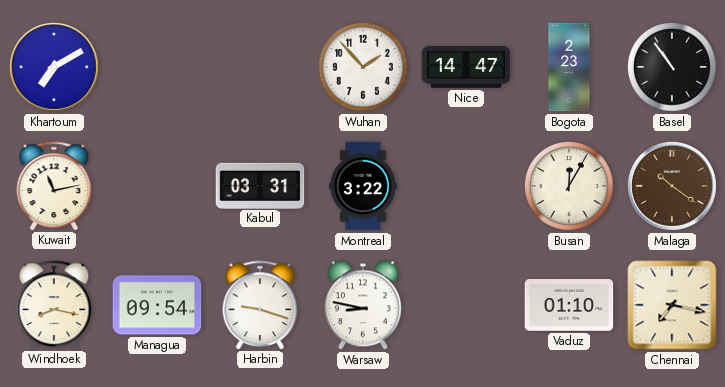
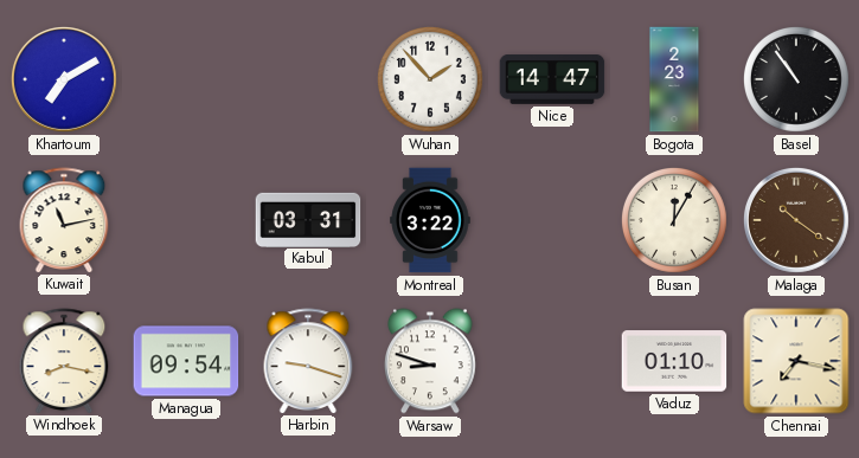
Warsaw: 8:47 -> 8:48
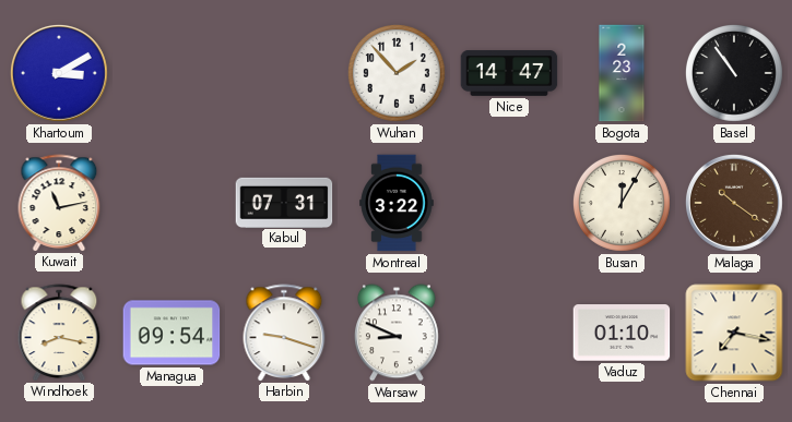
Khartoum: 7:10 -> 3:10
Kabul: 03:31 -> 07:31
Warsaw: 8:48 -> 8:49
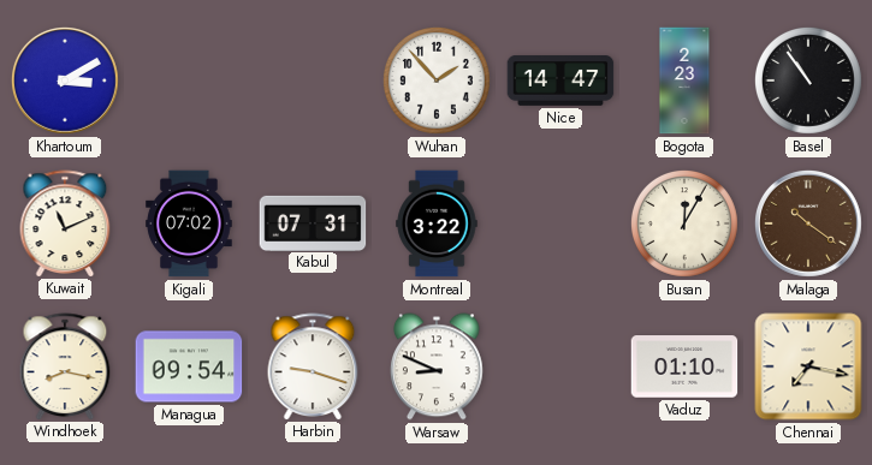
Kuwait: 11:13 -> 11:11
Kigali: none -> 07:02
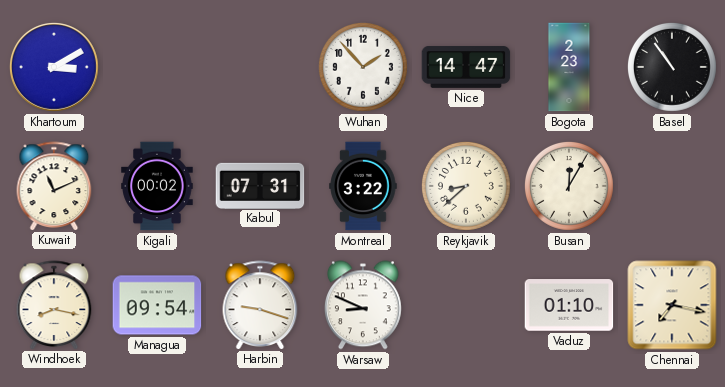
Kigali: 07:02 -> 00:02
Reykjavik: none -> 8:38
Malaga: 10:21 -> none
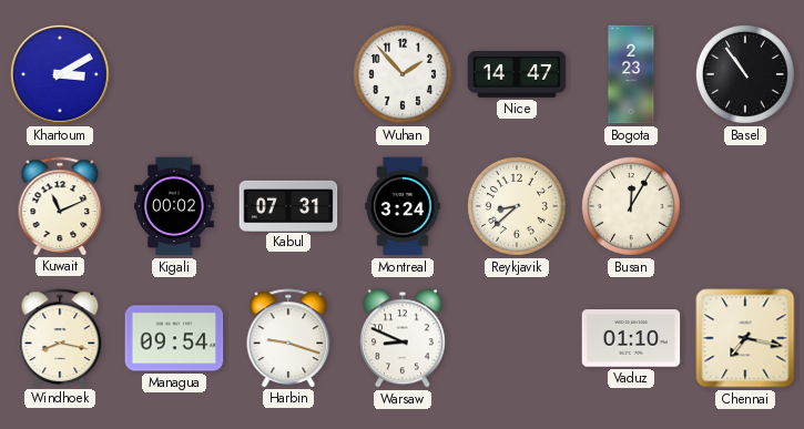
Montreal: 3:22 -> 3:24
